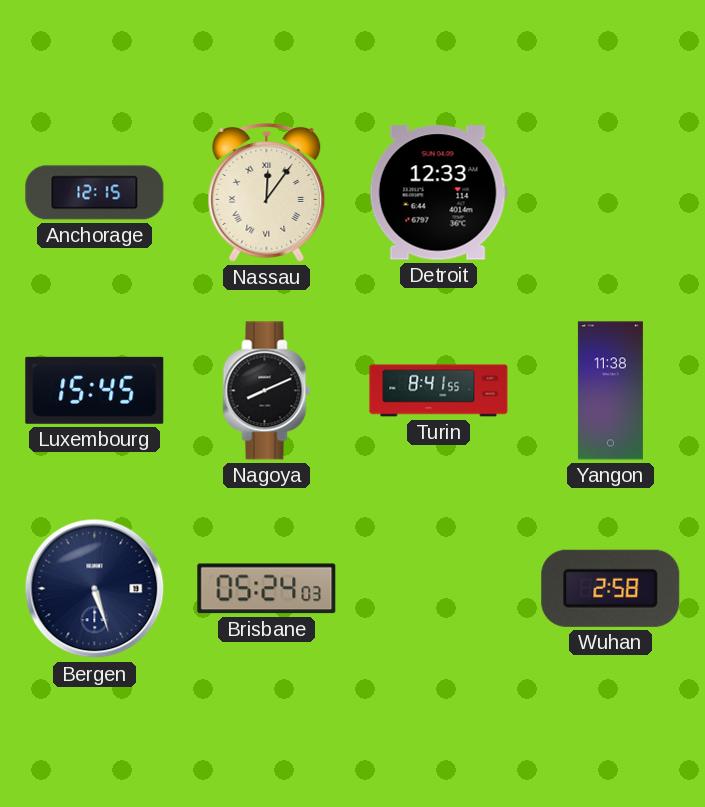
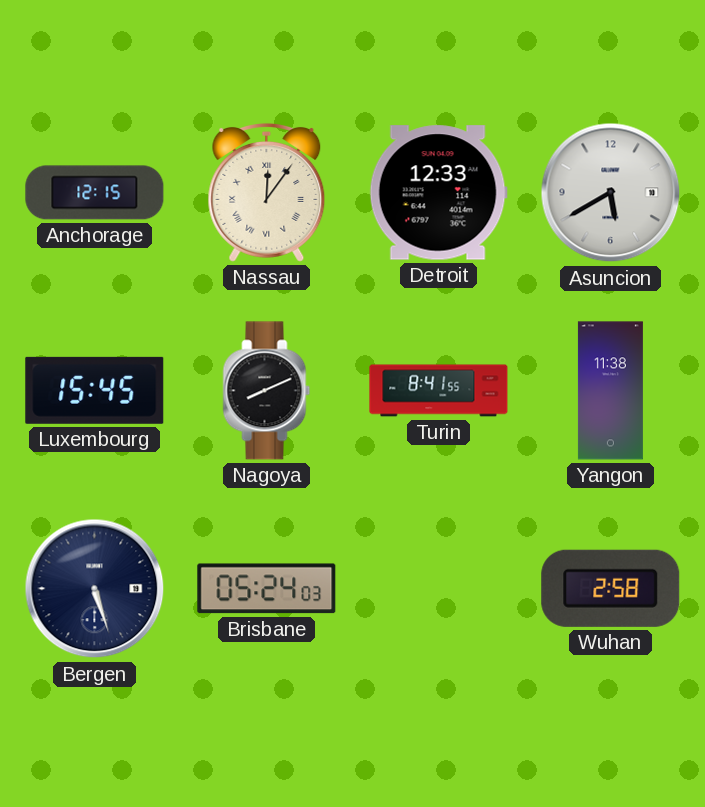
Asuncion: none -> 5:40
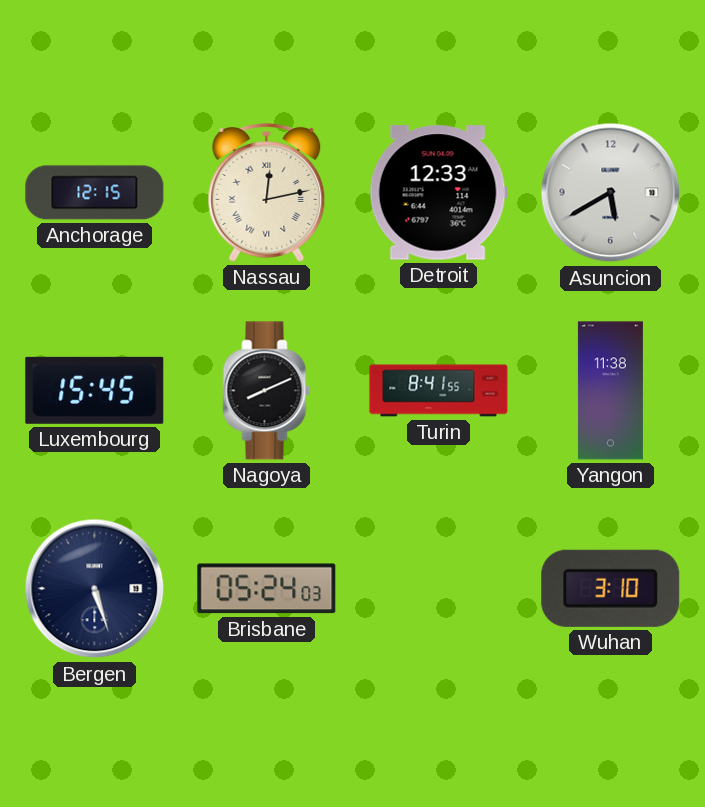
Nassau: 12:06 -> 12:13
Wuhan: 2:58 -> 3:10
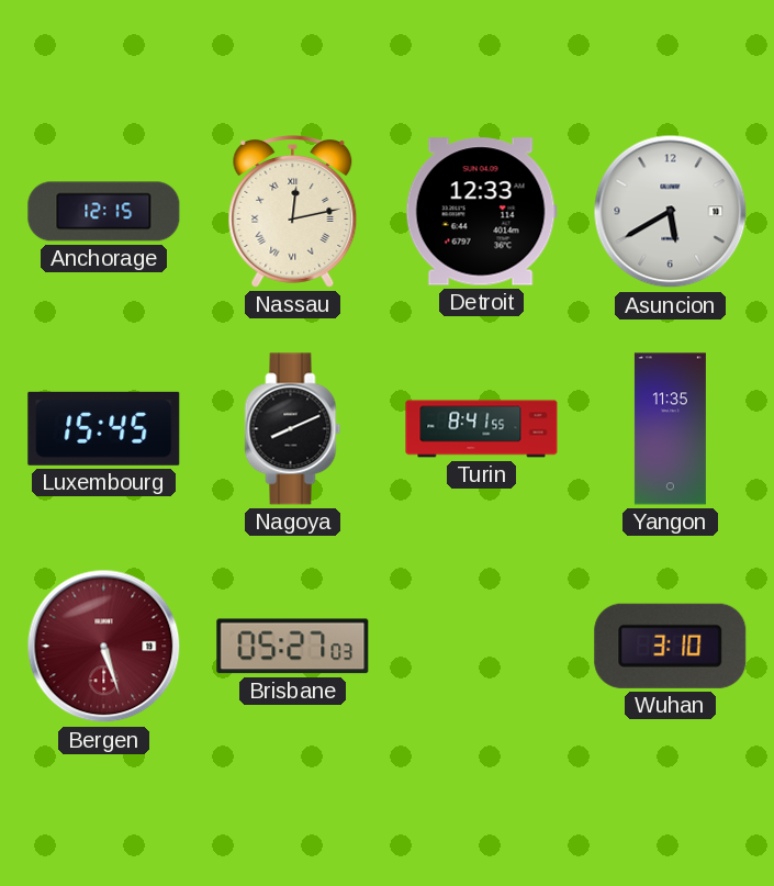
Yangon: 11:38 -> 11:35
Bergen dial: navy -> burgundy
Brisbane: 05:24 -> 05:27
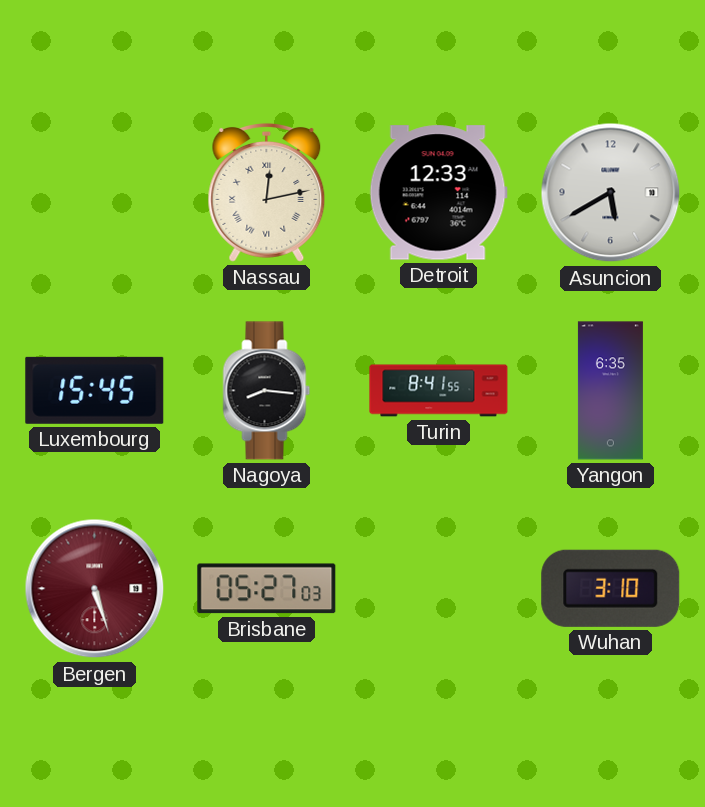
Anchorage: 12:15 -> none
Nagoya: 8:11 -> 8:16
Yangon: 11:35 -> 6:35
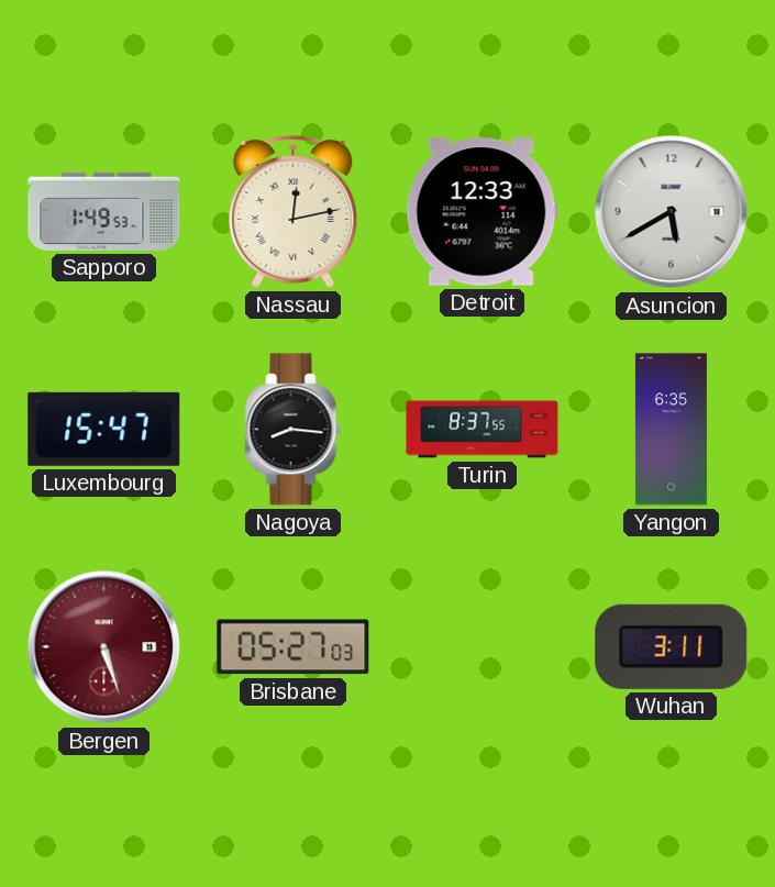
Sapporo: none -> 1:49
Luxembourg: 15:45 -> 15:47
Turin: 8:41 -> 8:37
Wuhan: 3:10 -> 3:11
